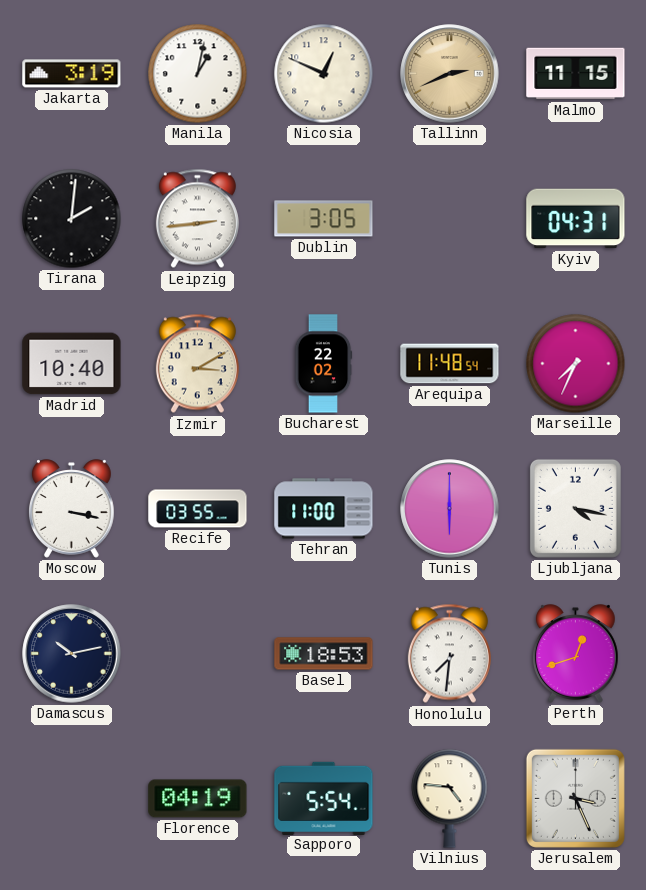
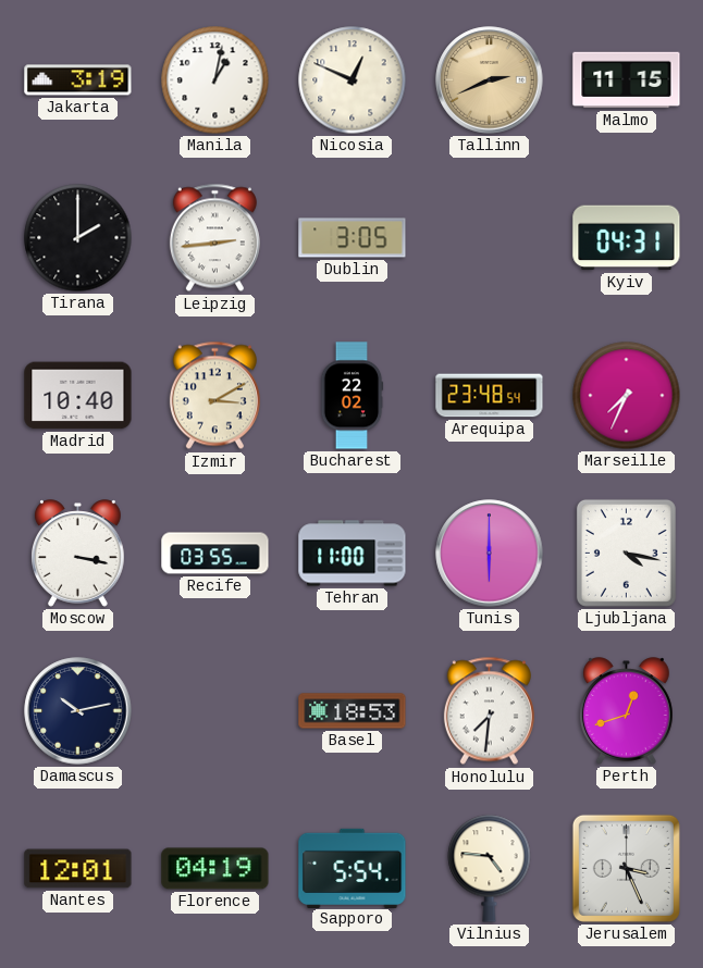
Tirana: 2:01 -> 2:00
Arequipa: 11:48 -> 23:48
Nantes: none -> 12:01
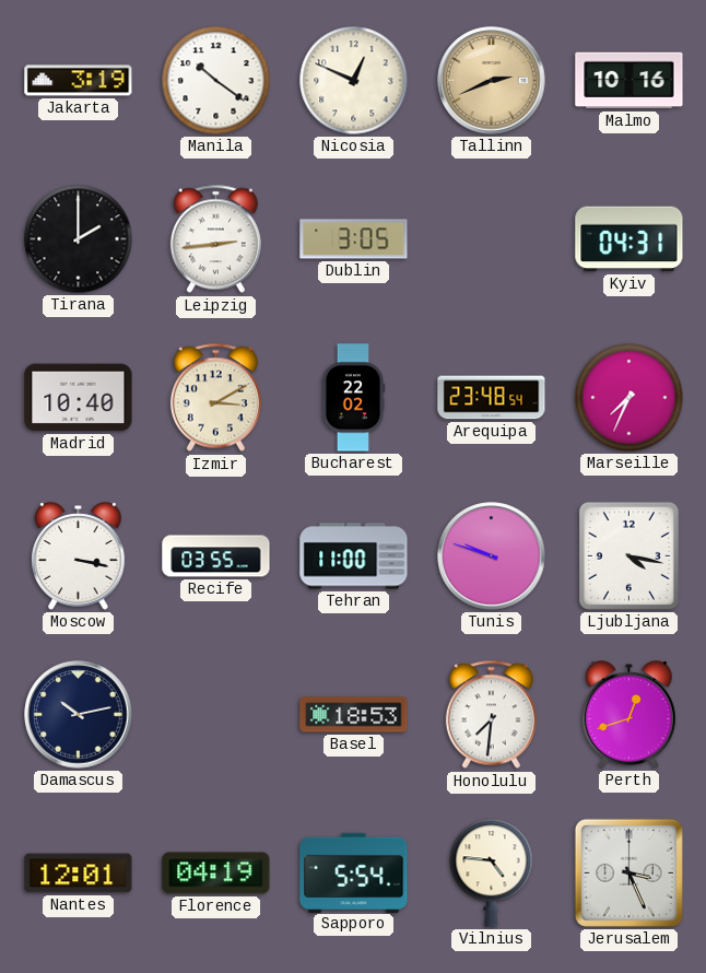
Manila: 1:02 -> 10:21
Malmo: 11:15 -> 10:16
Tunis: 6:00 -> 9:48
